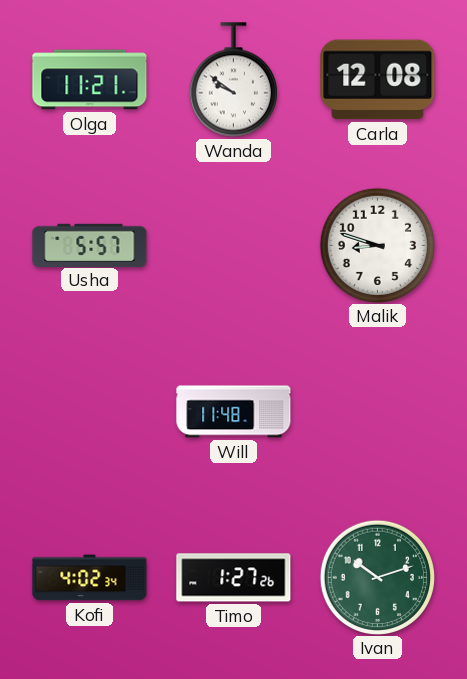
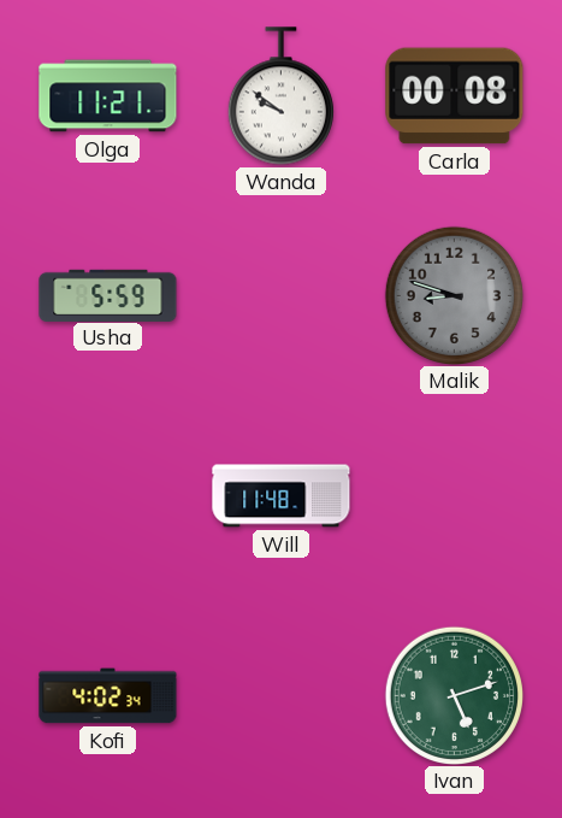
Carla: 12:08 -> 00:08
Usha: 5:57 -> 5:59
Malik dial: white -> grey
Timo: 1:27 -> none
Ivan: 10:12 -> 5:12
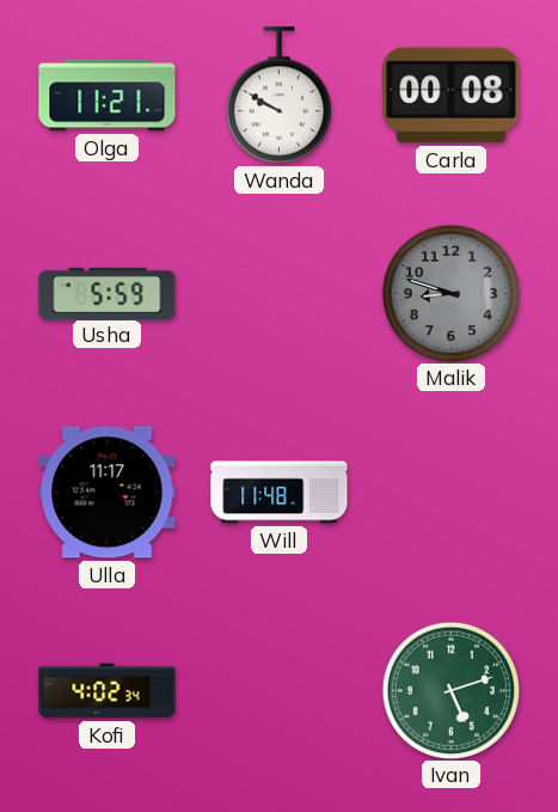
Wanda: 9:51 -> 9:50
Ulla: none -> 11:17
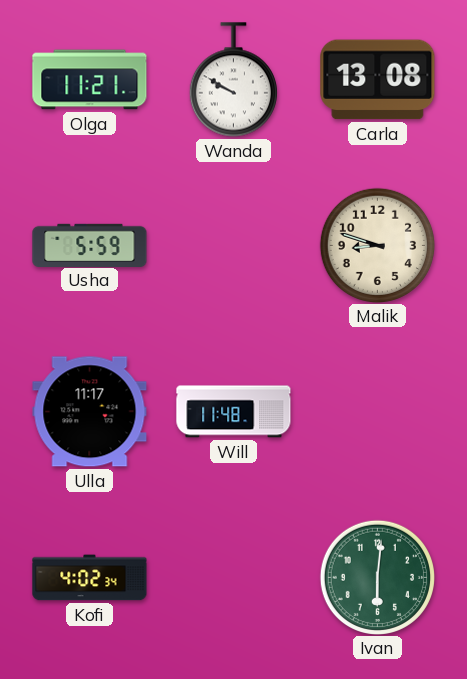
Carla: 00:08 -> 13:08
Malik dial: grey -> cream
Ivan: 5:12 -> 6:01
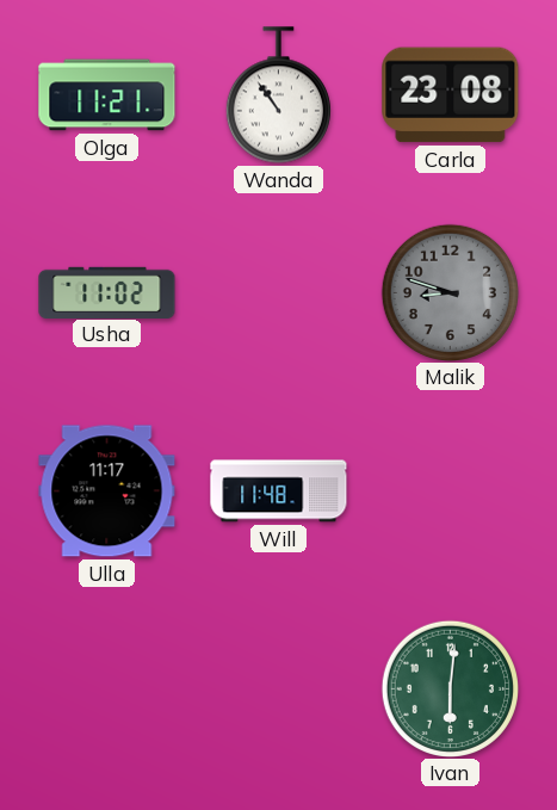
Wanda: 9:50 -> 10:54
Carla: 13:08 -> 23:08
Usha: 5:59 -> 11:02
Malik dial: cream -> grey
Kofi: 4:02 -> none
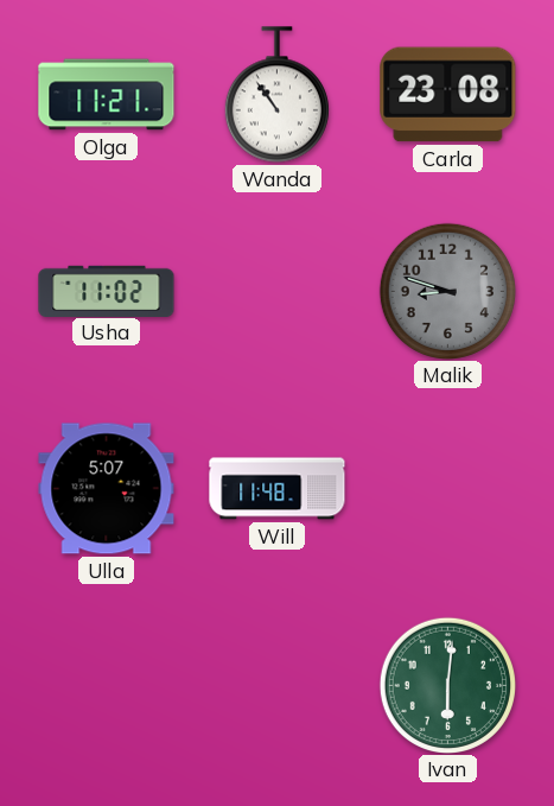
Ulla: 11:17 -> 5:07
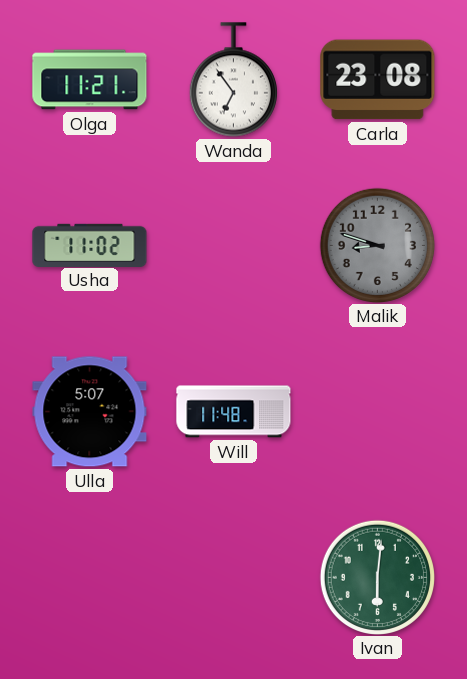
Wanda: 10:54 -> 6:54
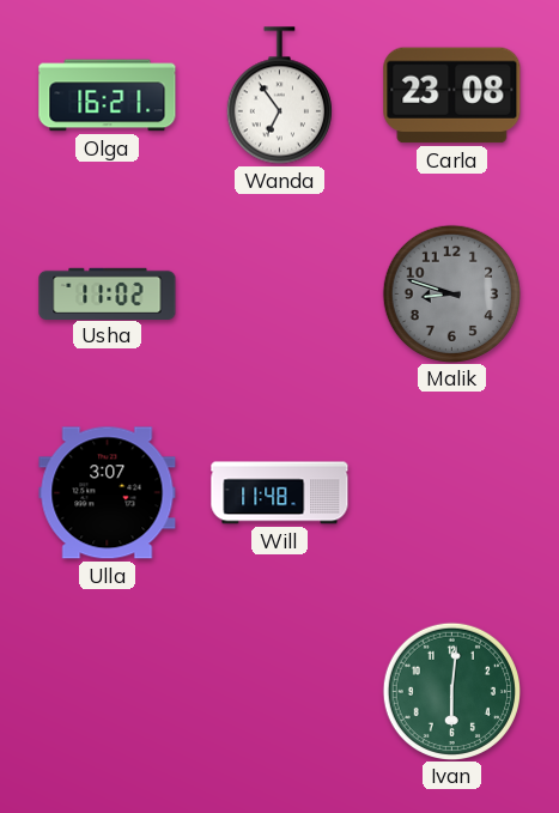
Olga: 11:21 -> 16:21
Ulla: 5:07 -> 3:07
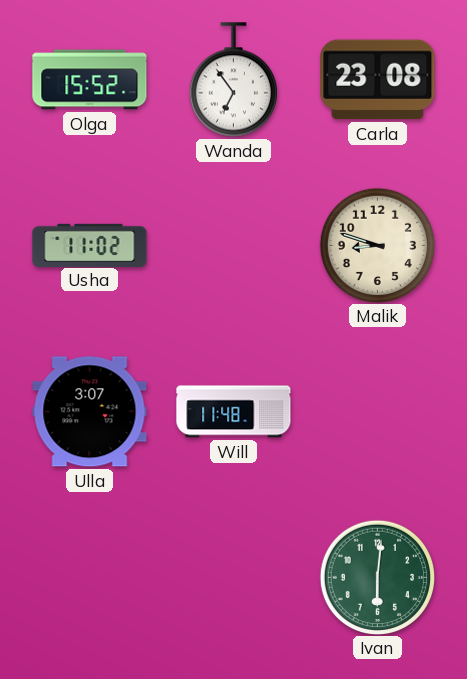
Olga: 16:21 -> 15:52
Malik dial: grey -> cream
